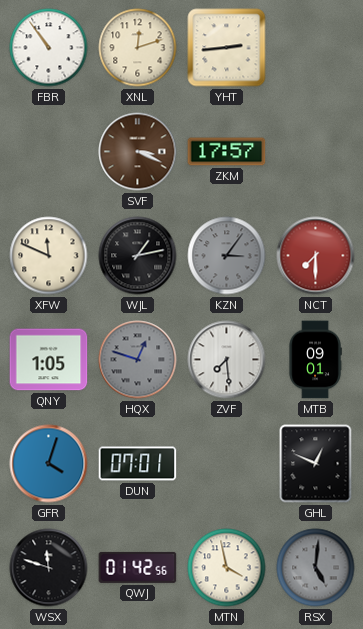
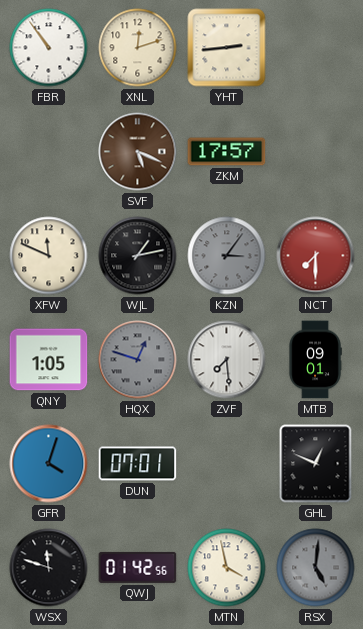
SVF: 3:19 -> 5:19
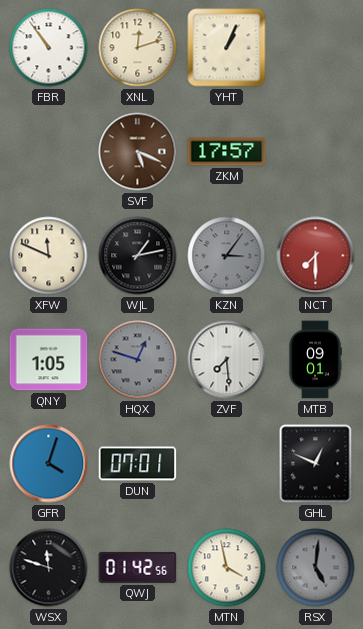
YHT: 2:44 -> 1:04
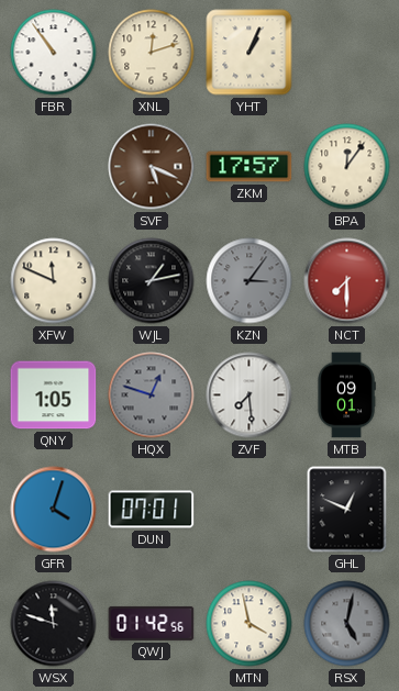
BPA: none -> 12:06
RSX: 5:01 -> 5:02
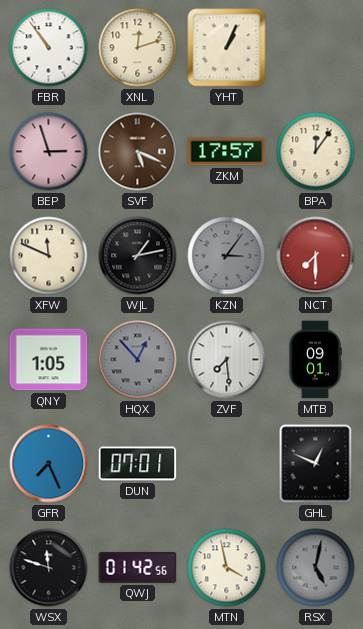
BEP: none -> 2:57
HQX: 12:48 -> 12:53
GFR: 4:03 -> 7:26
